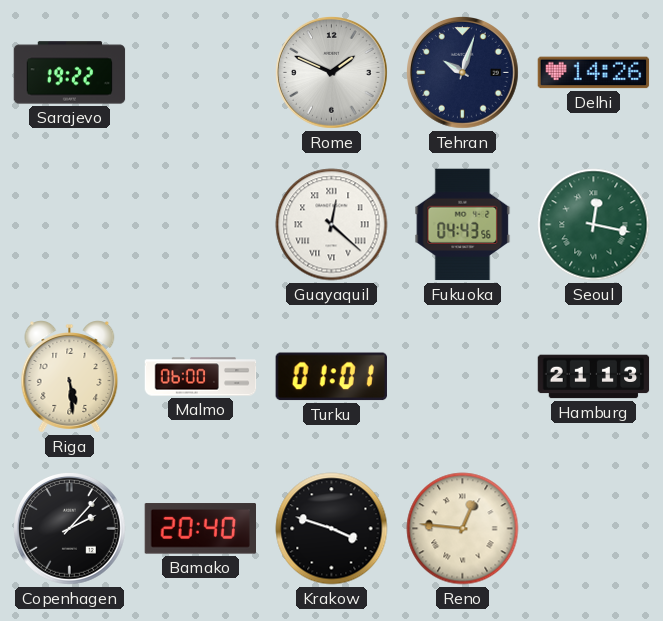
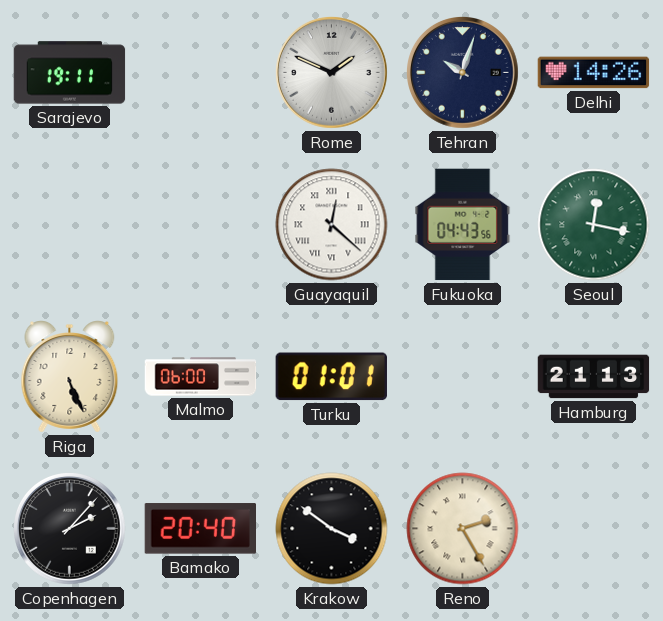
Sarajevo: 19:22 -> 19:11
Riga: 5:29 -> 5:26
Krakow: 3:48 -> 3:51
Reno: 12:46 -> 2:25
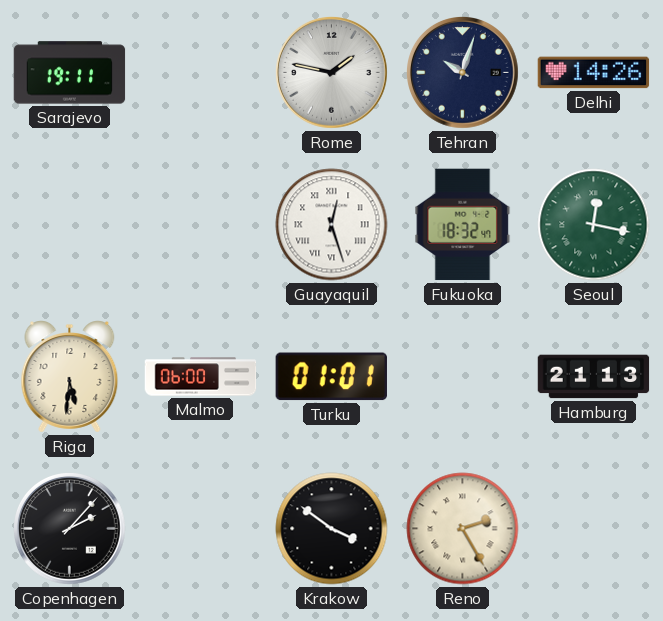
Rome: 1:49 -> 1:47
Guayaquil: 12:22 -> 12:27
Fukuoka: 04:43 -> 18:32
Riga: 5:26 -> 5:31
Bamako: 20:40 -> none
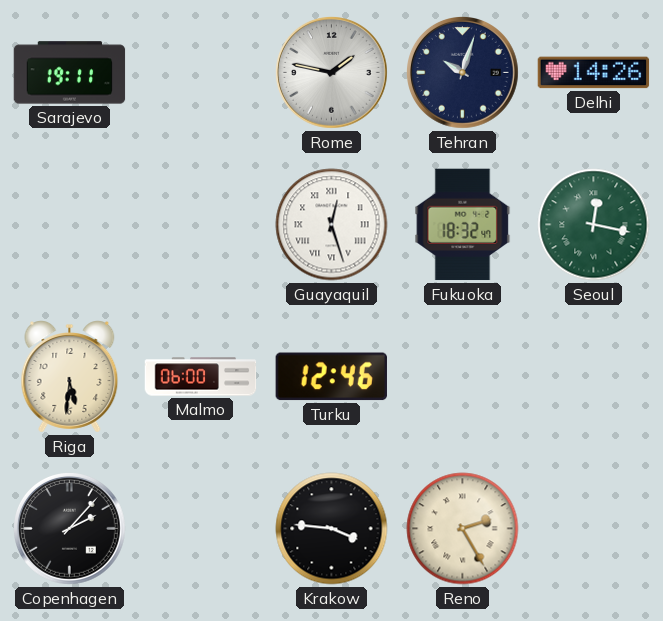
Turku: 01:01 -> 12:46
Hamburg: 21:13 -> none
Krakow: 3:51 -> 3:46
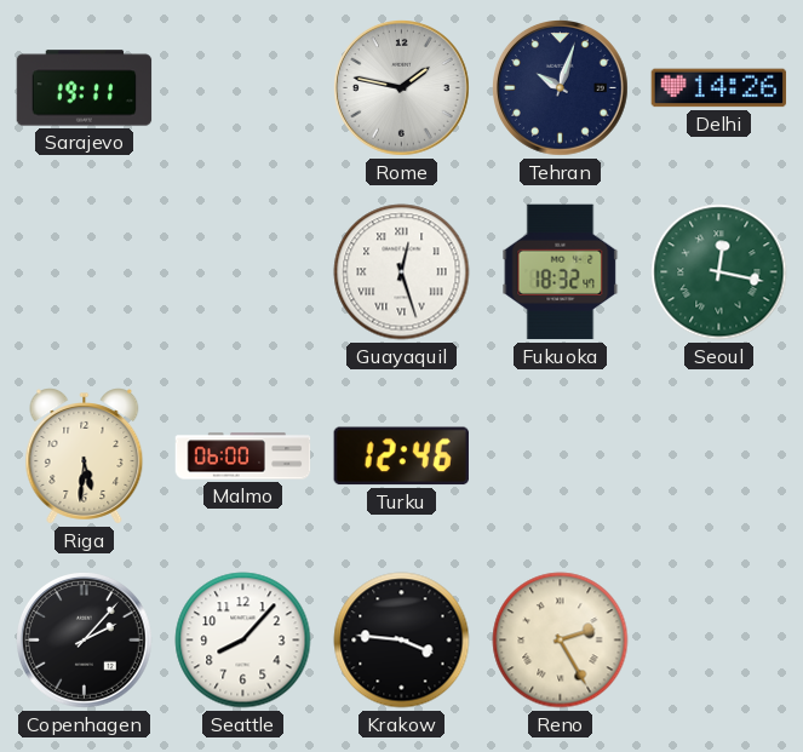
Seattle: none -> 8:07
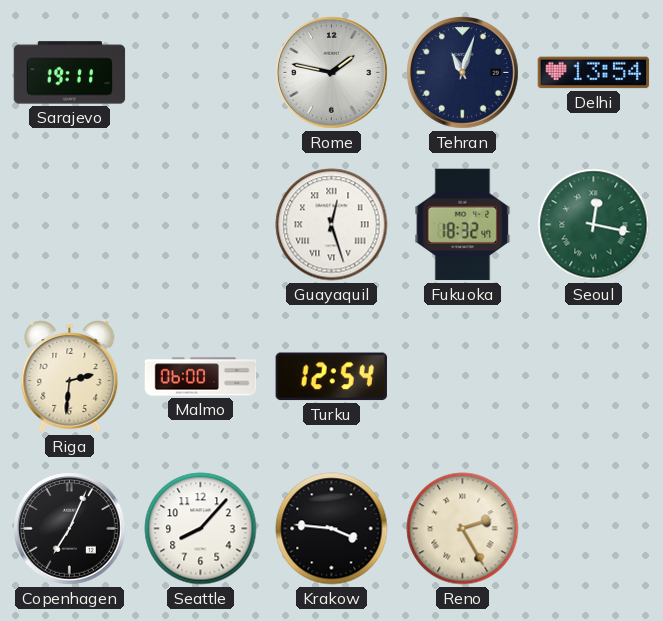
Tehran: 10:03 -> 11:03
Delhi: 14:26 -> 13:54
Riga: 5:31 -> 2:31
Turku: 12:46 -> 12:54
Copenhagen: 2:07 -> 7:04
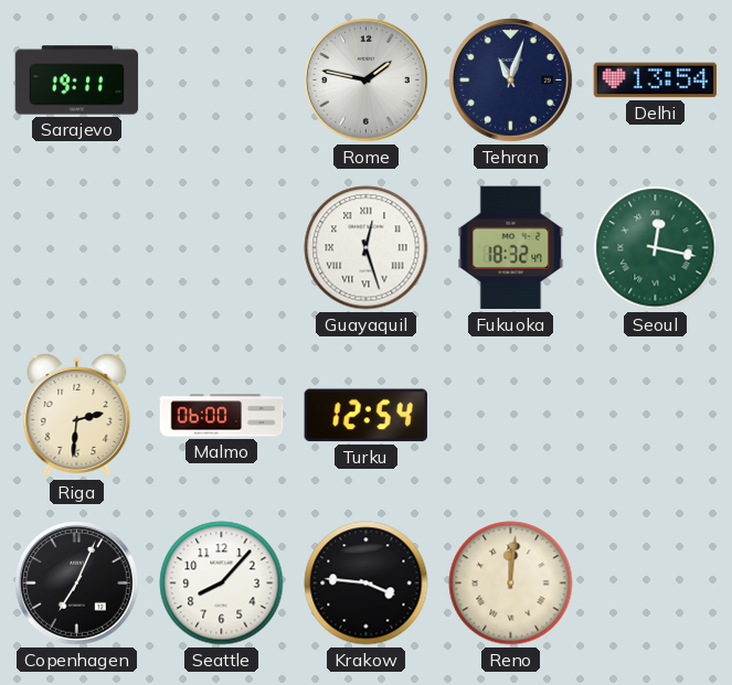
Reno: 2:25 -> 12:01
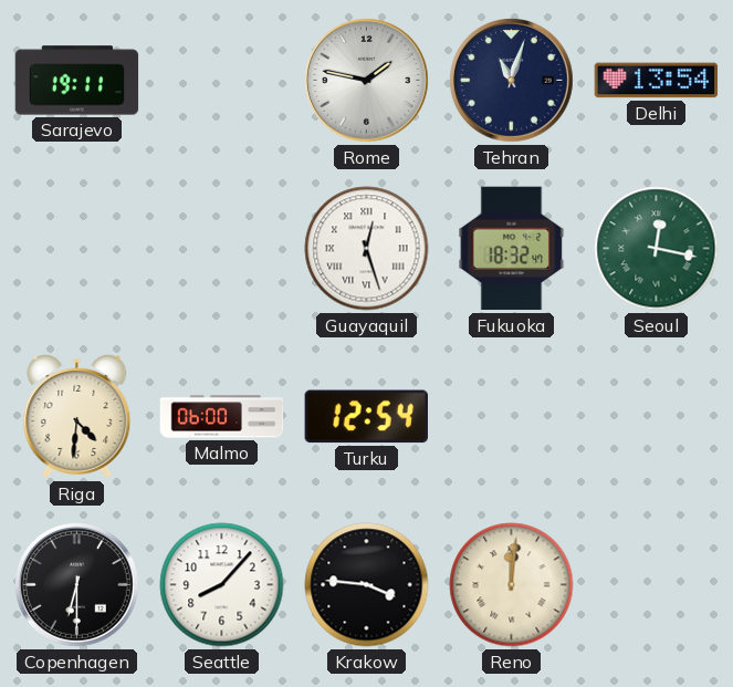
Riga: 2:31 -> 4:31
Copenhagen: 7:04 -> 6:30
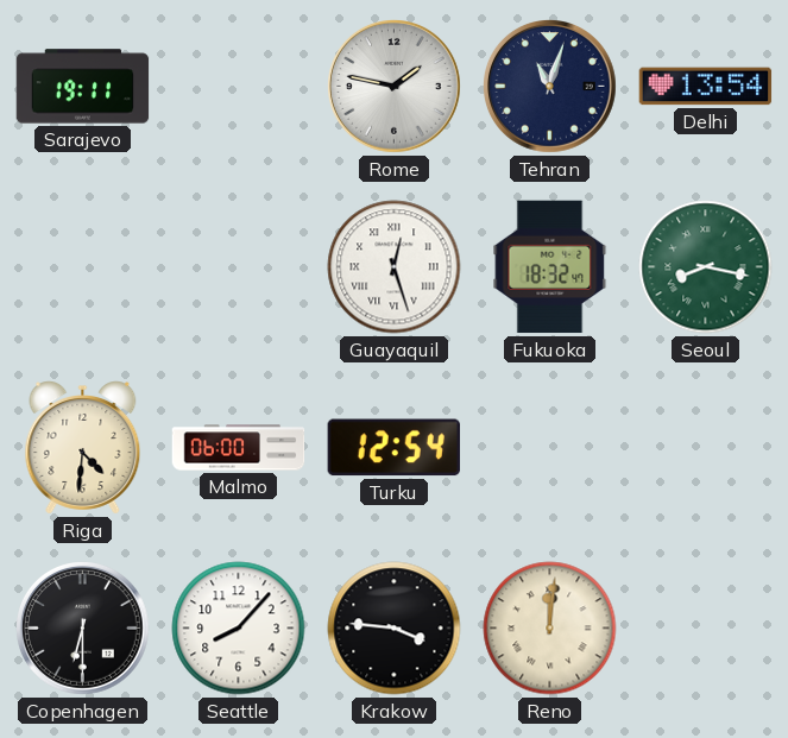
Seoul: 12:17 -> 8:17
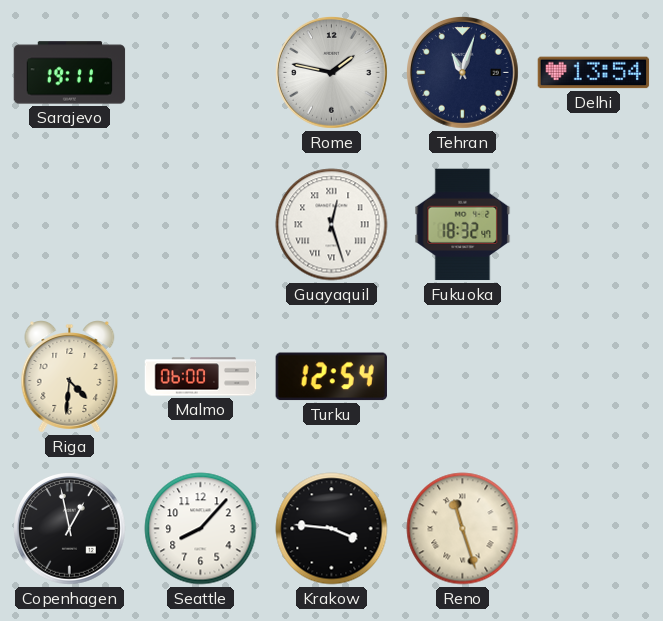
Seoul: 8:17 -> none
Copenhagen: 6:30 -> 12:58
Reno: 12:01 -> 11:27
